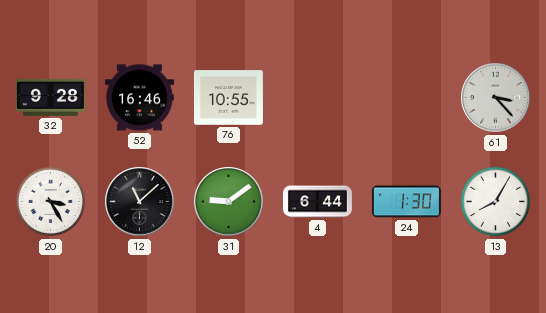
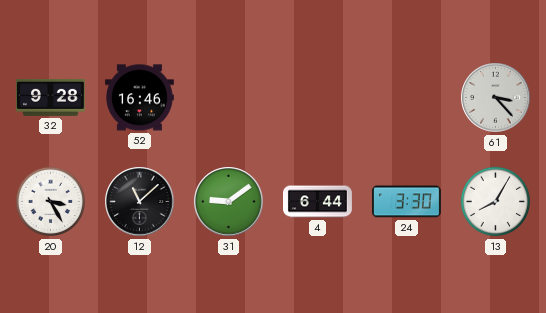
76: 10:55 -> none
24: 1:30 -> 3:30
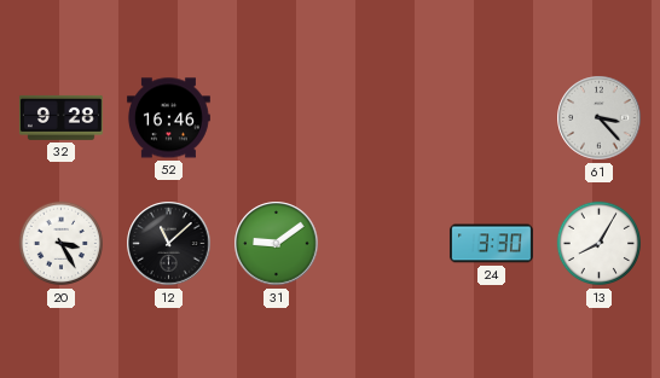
4: 6:44 -> none
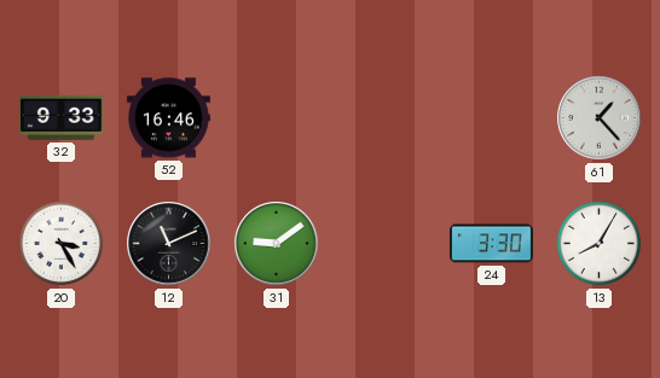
32: 9:28 -> 9:33
61: 3:23 -> 1:23
12: 11:08 -> 11:11
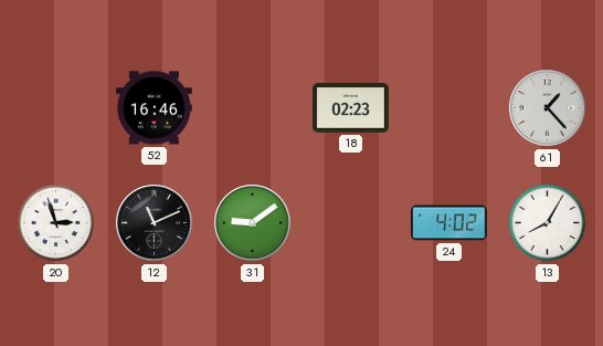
32: 9:33 -> none
18: none -> 02:23
20: 3:25 -> 2:57
24: 3:30 -> 4:02
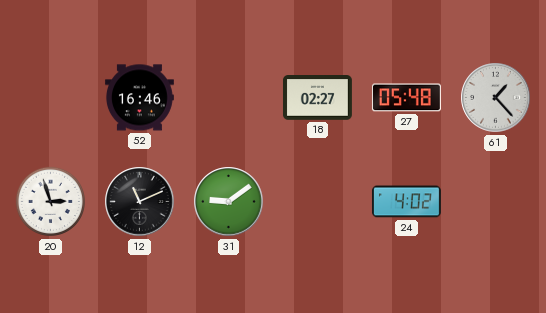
18: 02:23 -> 02:27
27: none -> 05:48
13: 8:05 -> none
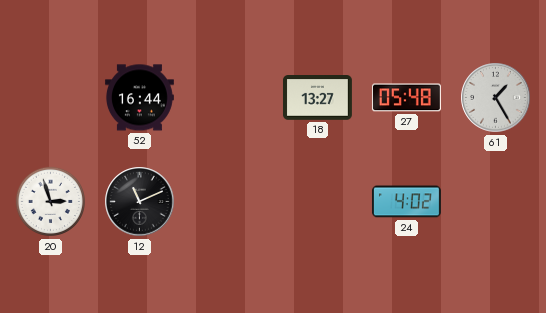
52: 16:46 -> 16:44
18: 02:27 -> 13:27
61: 1:23 -> 1:25
31: 9:09 -> none
